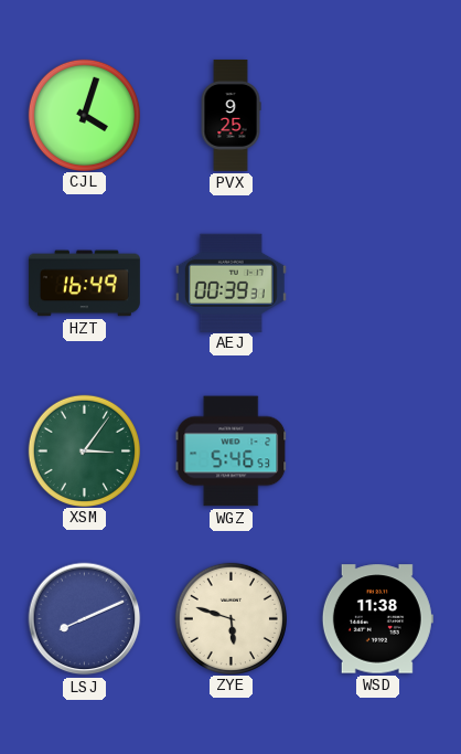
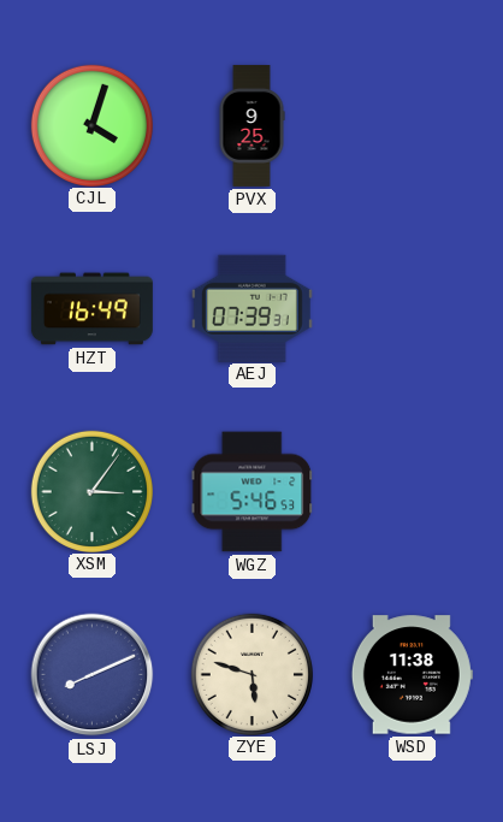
AEJ: 00:39 -> 07:39
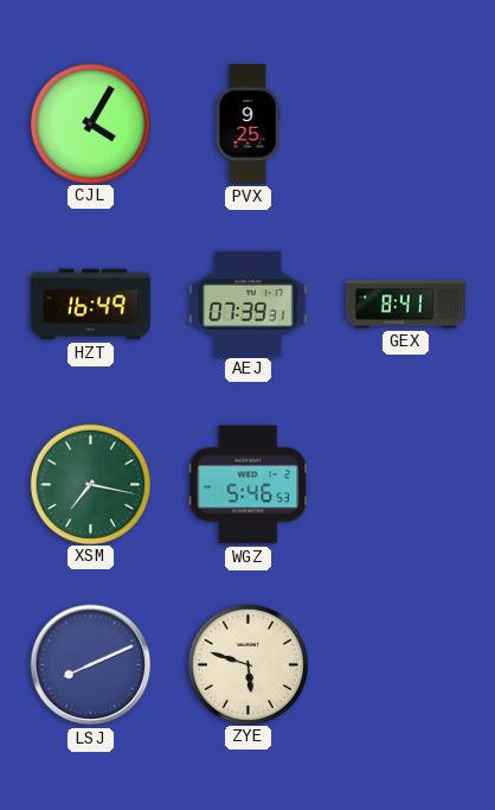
CJL: 4:03 -> 4:05
GEX: none -> 8:41
XSM: 3:06 -> 7:17
WSD: 11:38 -> none
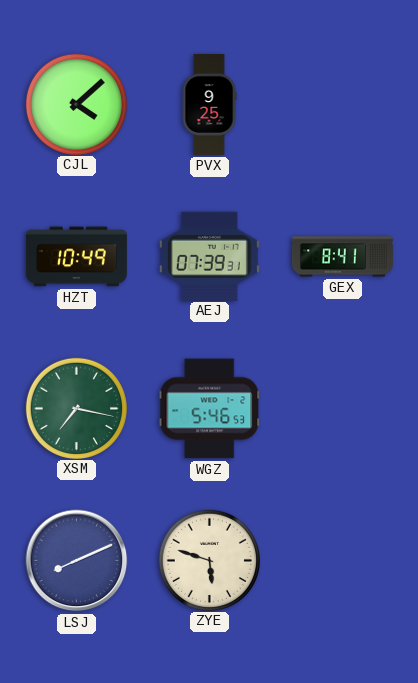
CJL: 4:05 -> 4:08
HZT: 16:49 -> 10:49
